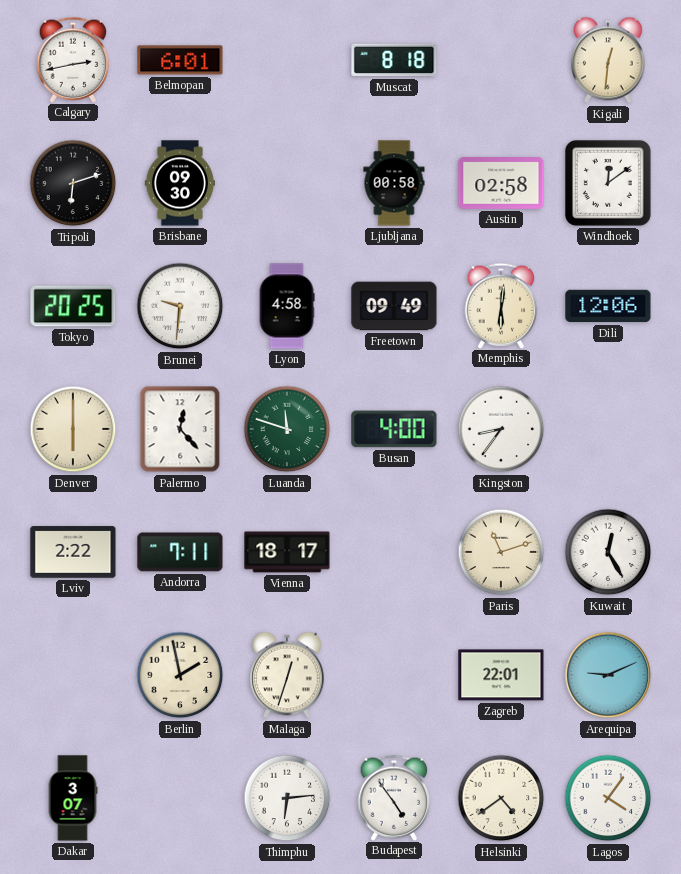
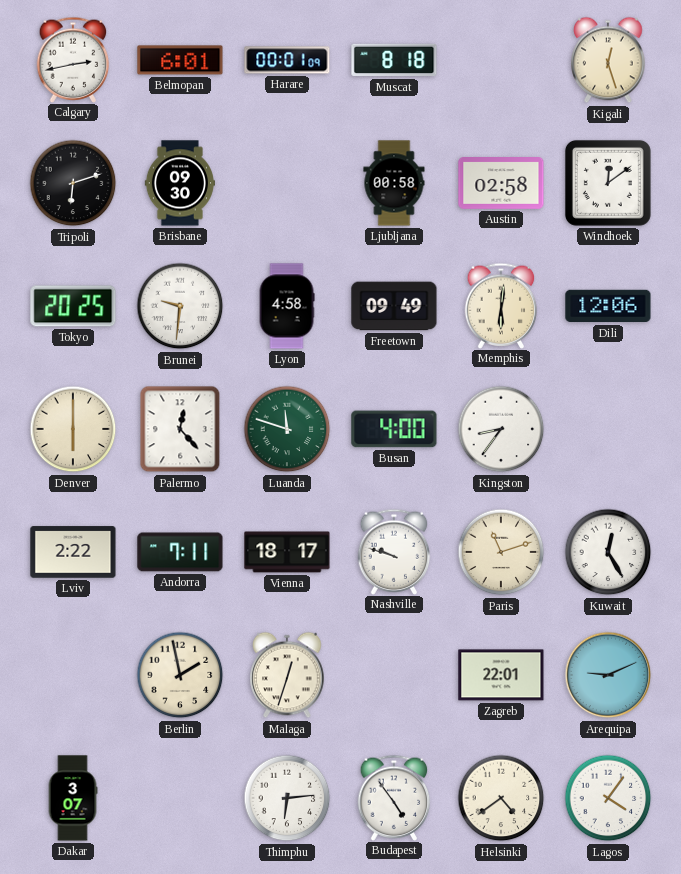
Harare: none -> 00:01
Kigali: 12:31 -> 12:27
Nashville: none -> 9:48
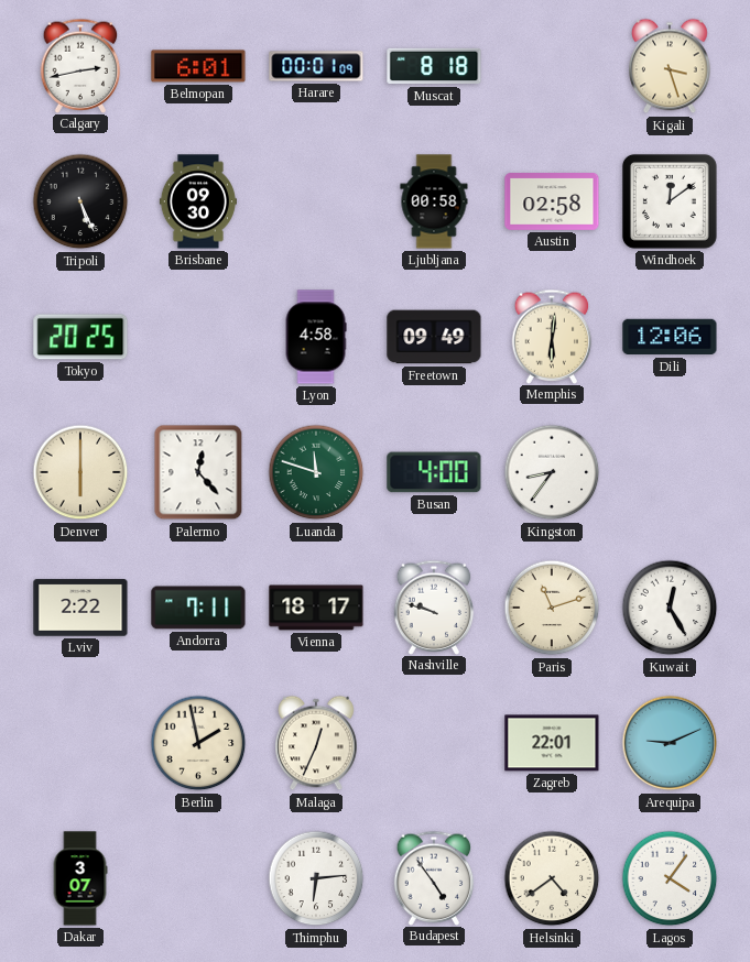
Kigali: 12:27 -> 3:27
Tripoli: 6:12 -> 5:26
Brunei: 9:31 -> none
Malaga: 12:33 -> 12:34
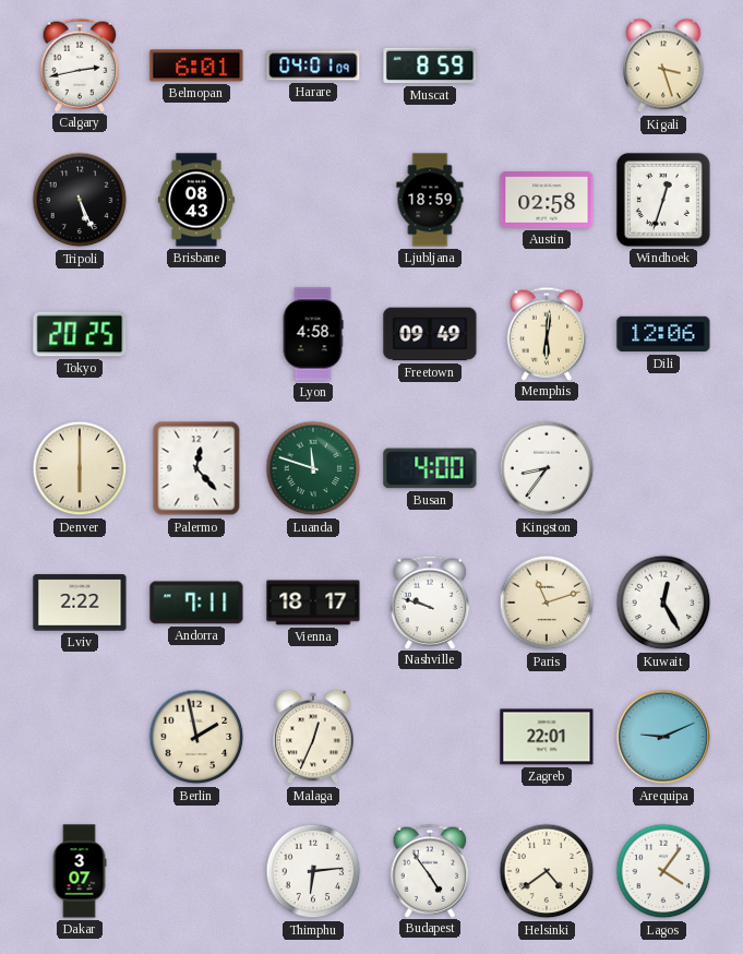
Harare: 00:01 -> 04:01
Muscat: 8:18 -> 8:59
Brisbane: 09:30 -> 08:43
Ljubljana: 00:58 -> 18:59
Windhoek: 12:09 -> 12:33
